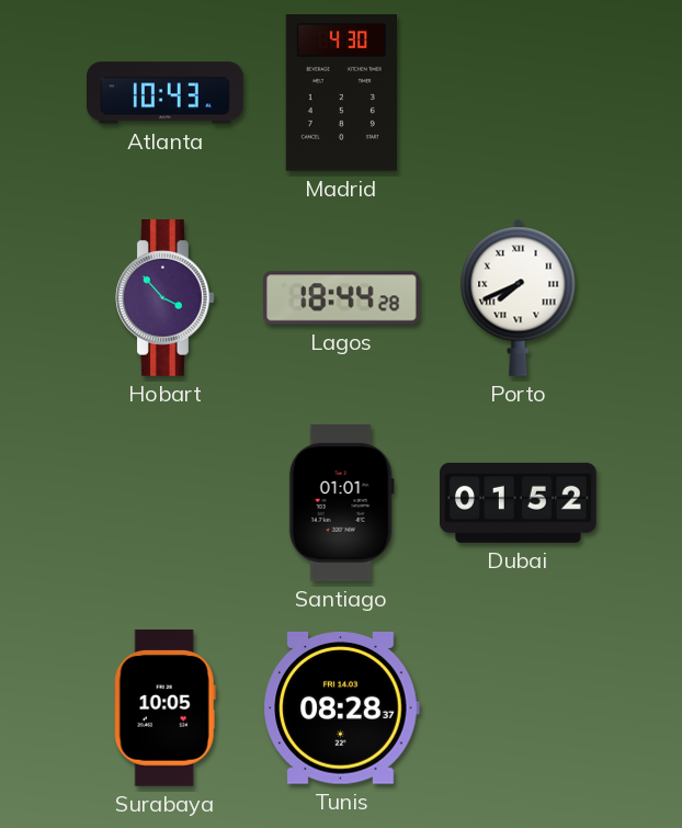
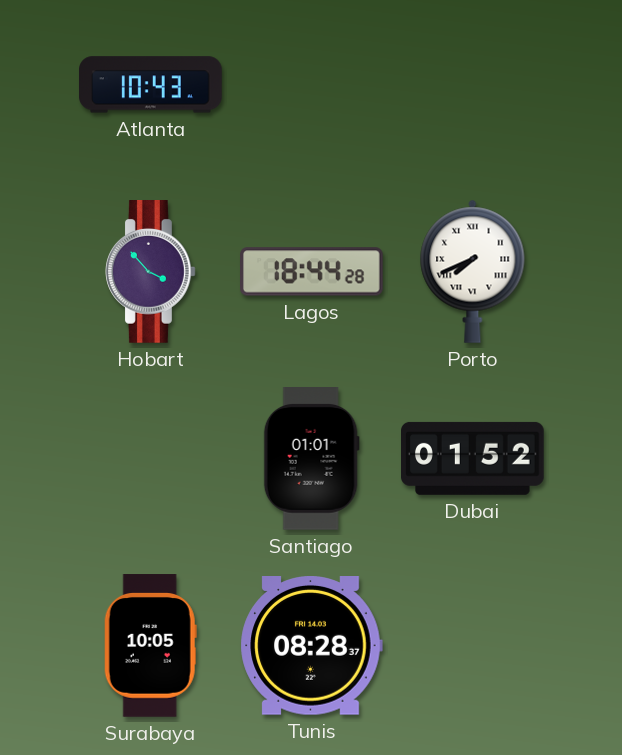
Madrid: 4:30 -> none
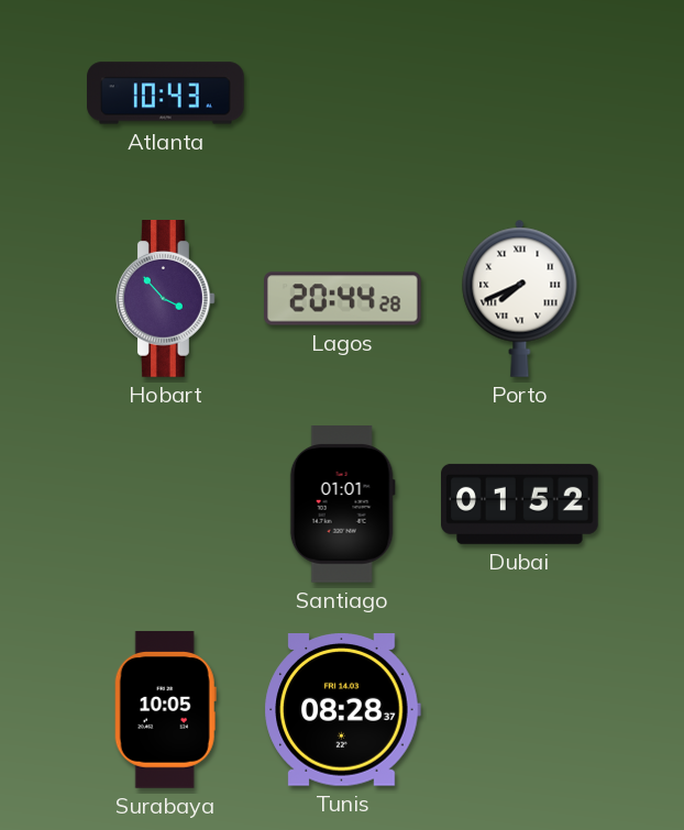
Lagos: 18:44 -> 20:44
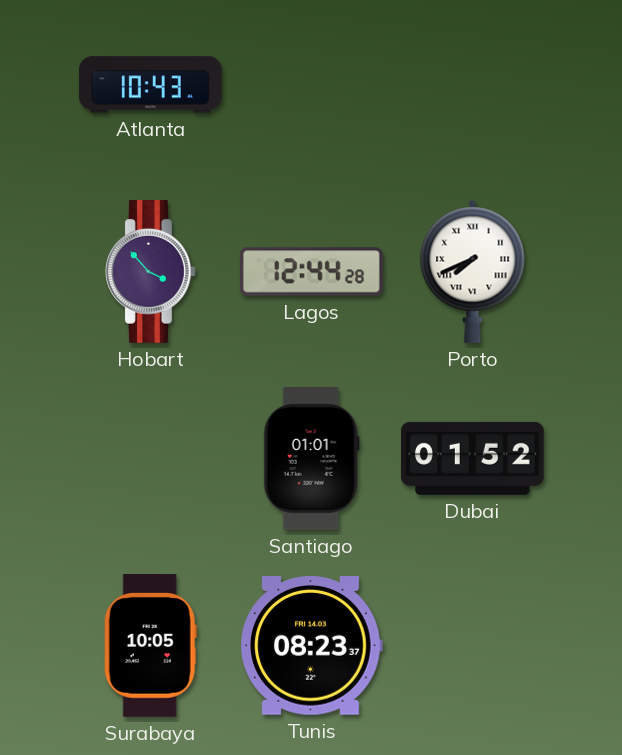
Lagos: 20:44 -> 12:44
Tunis: 08:28 -> 08:23
